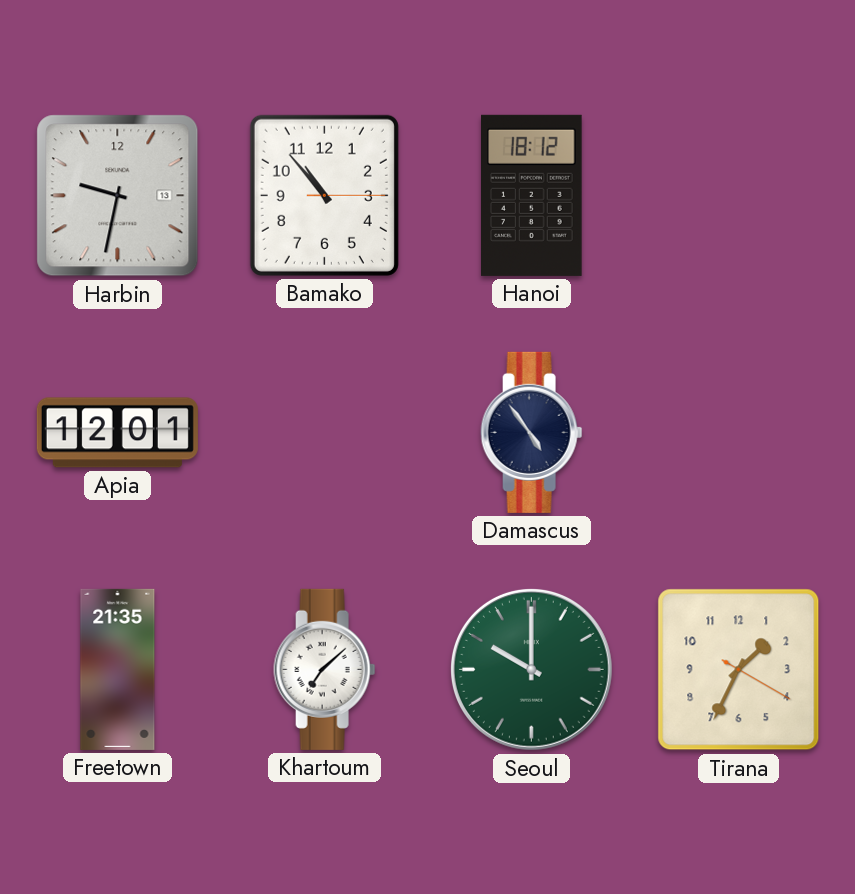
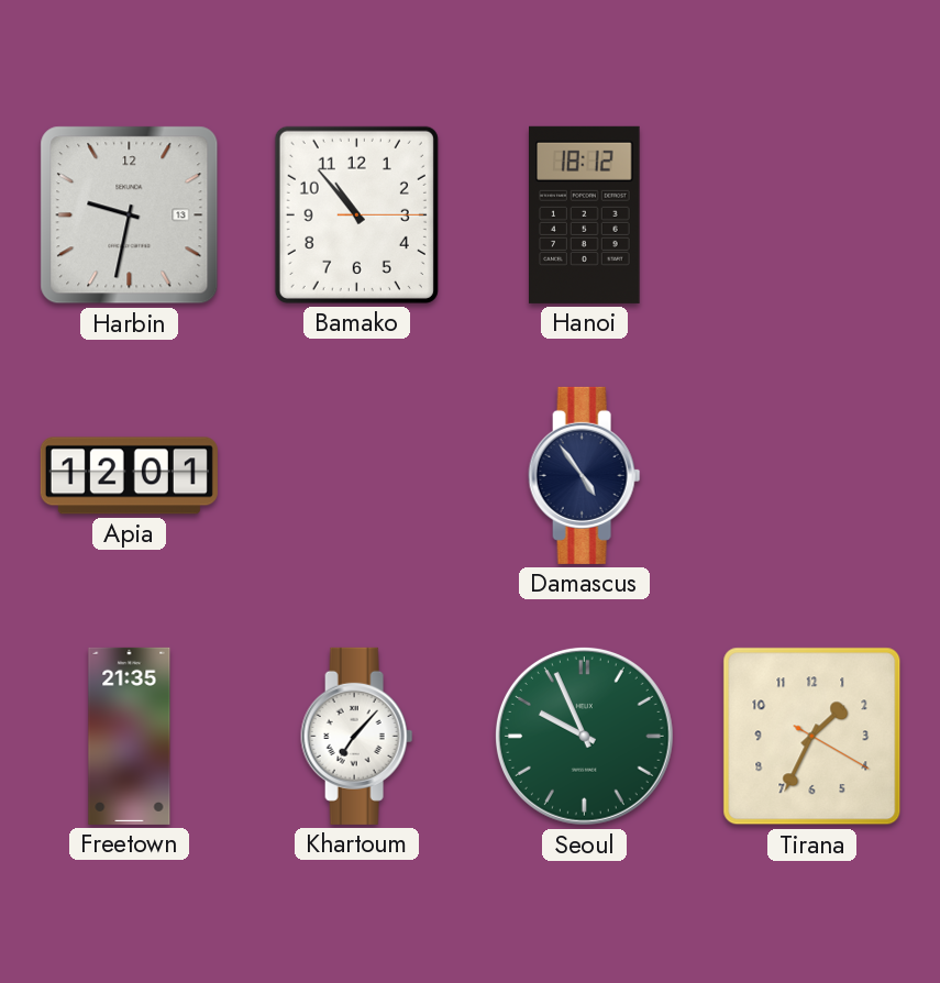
Khartoum: 7:08 -> 7:07
Seoul: 10:00 -> 9:56
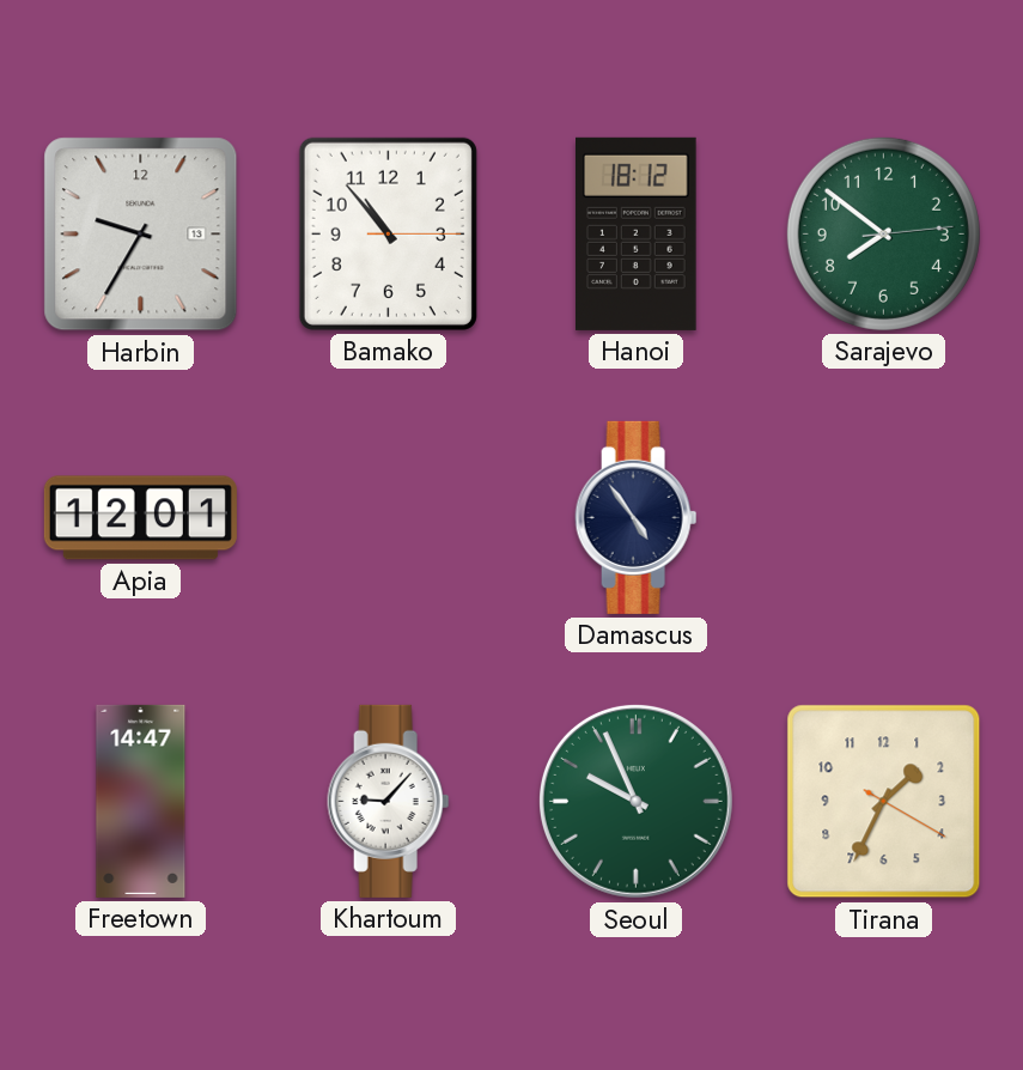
Harbin: 9:32 -> 9:35
Sarajevo: none -> 7:51
Freetown: 21:35 -> 14:47
Khartoum: 7:07 -> 9:07
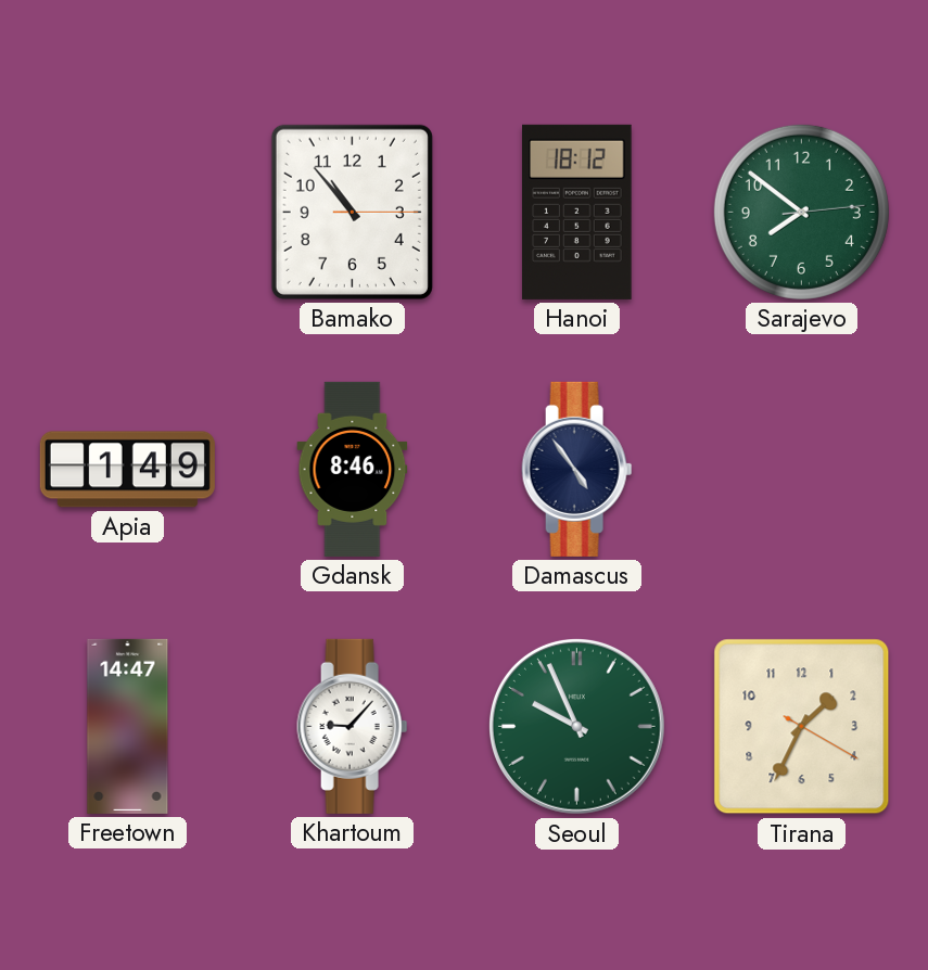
Harbin: 9:35 -> none
Apia: 12:01 -> 1:49
Gdansk: none -> 8:46
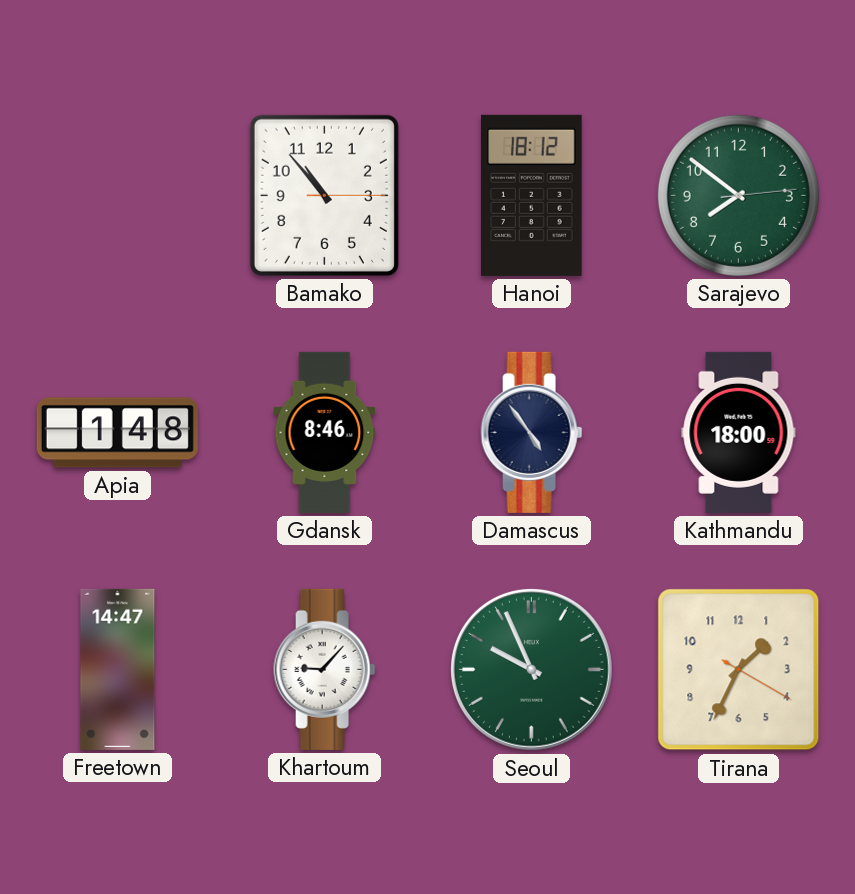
Apia: 1:49 -> 1:48
Kathmandu: none -> 18:00
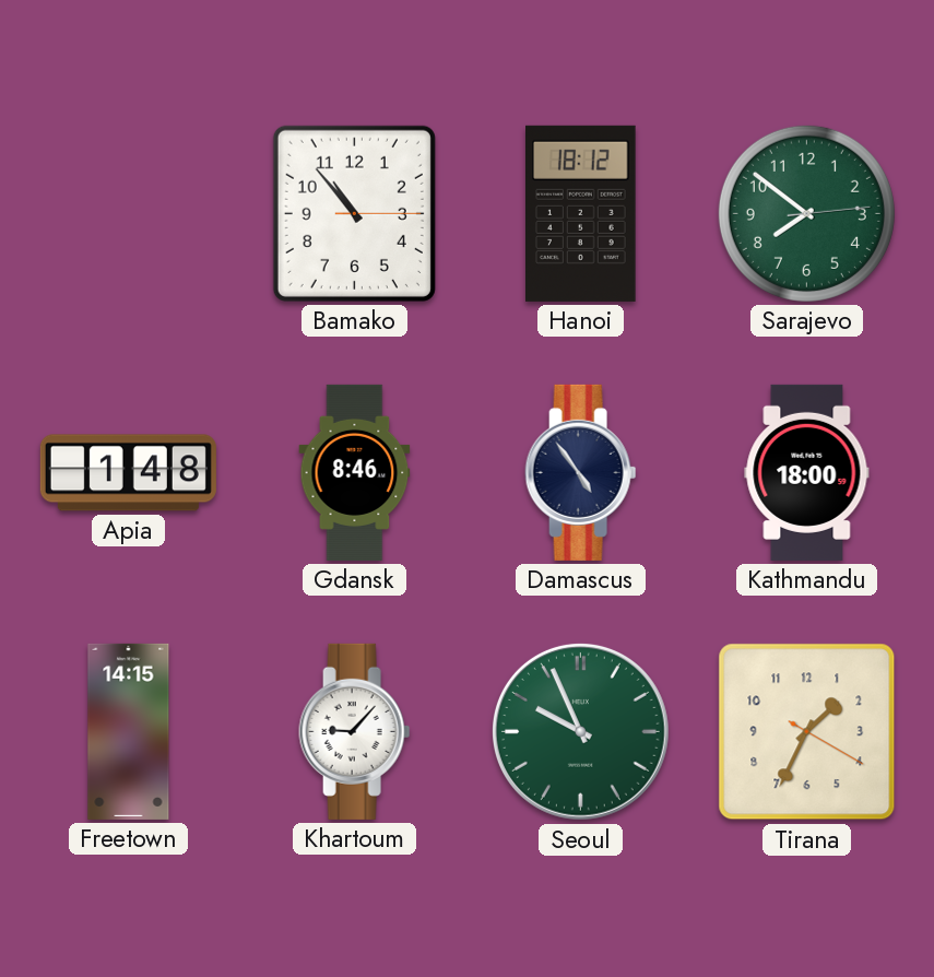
Freetown: 14:47 -> 14:15
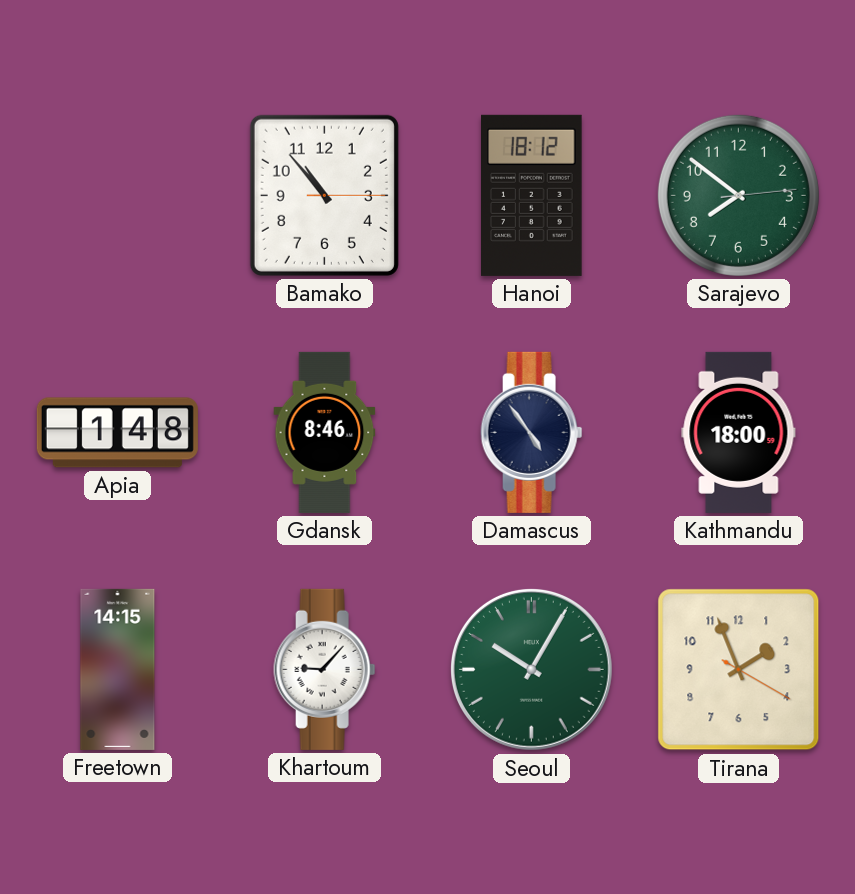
Seoul: 9:56 -> 10:05
Tirana: 1:34 -> 1:56
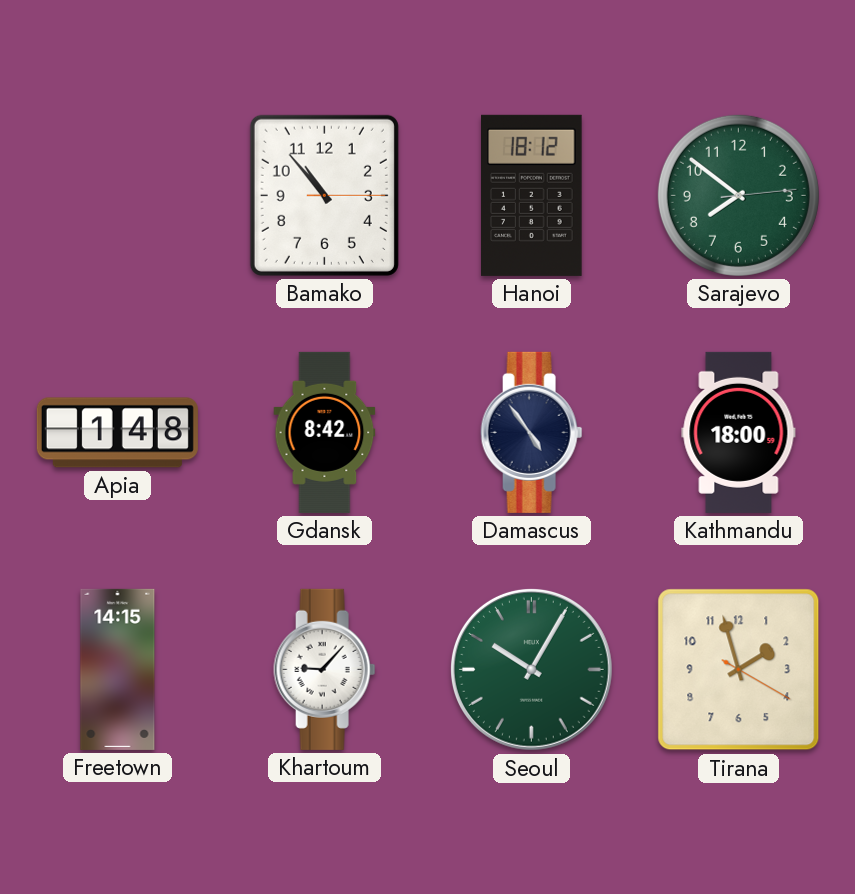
Gdansk: 8:46 -> 8:42
Tirana: 1:56 -> 1:57
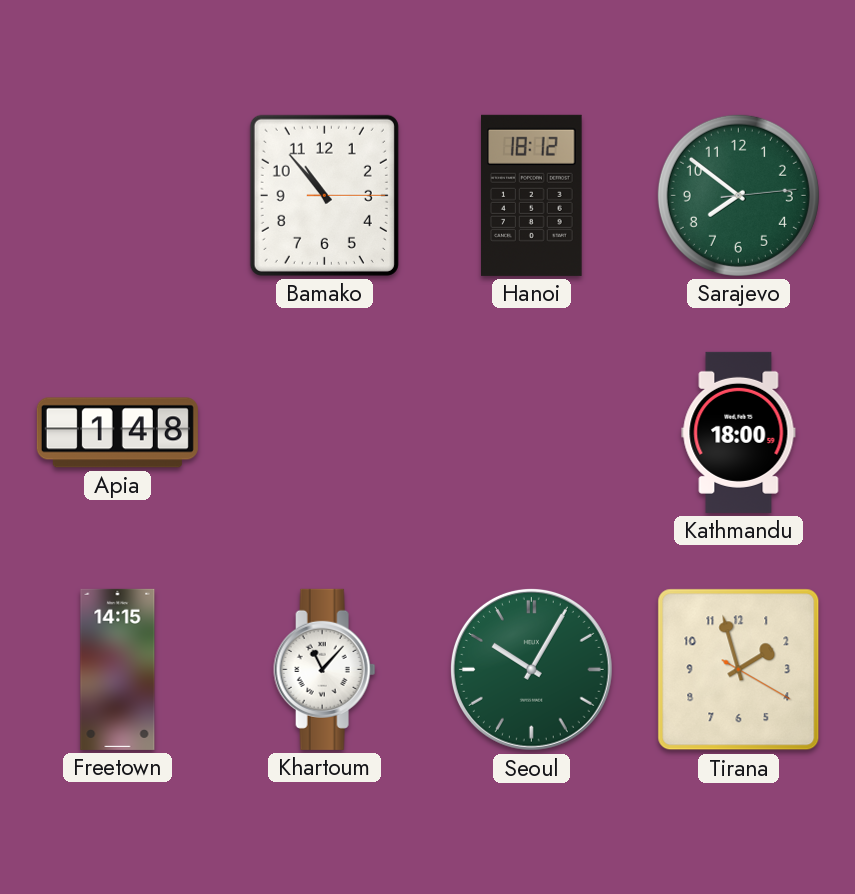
Gdansk: 8:42 -> none
Damascus: 4:54 -> none
Khartoum: 9:07 -> 11:07
